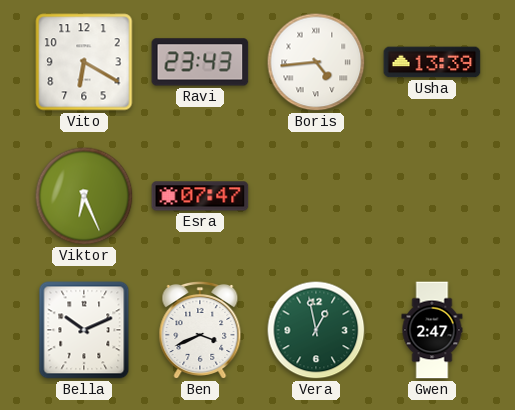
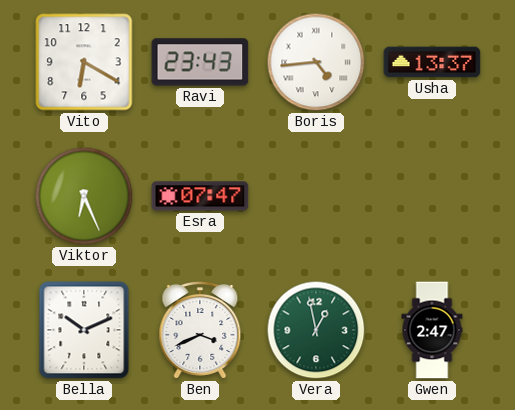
Usha: 13:39 -> 13:37
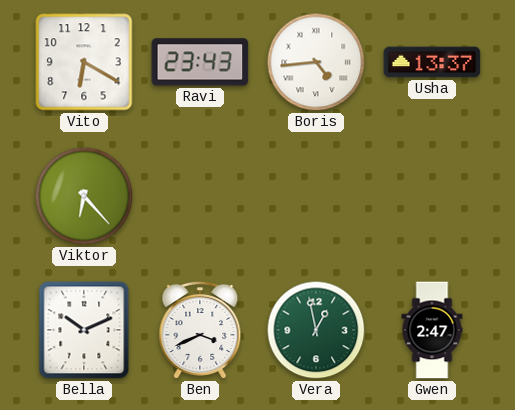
Viktor: 6:26 -> 6:23
Esra: 07:47 -> none
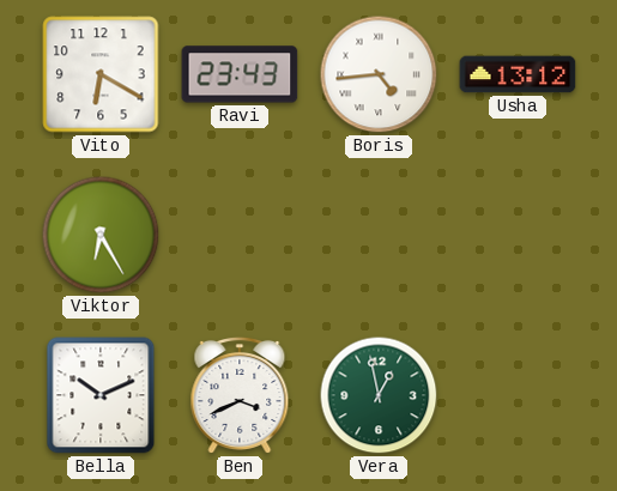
Usha: 13:37 -> 13:12
Viktor: 6:23 -> 6:25
Gwen: 2:47 -> none
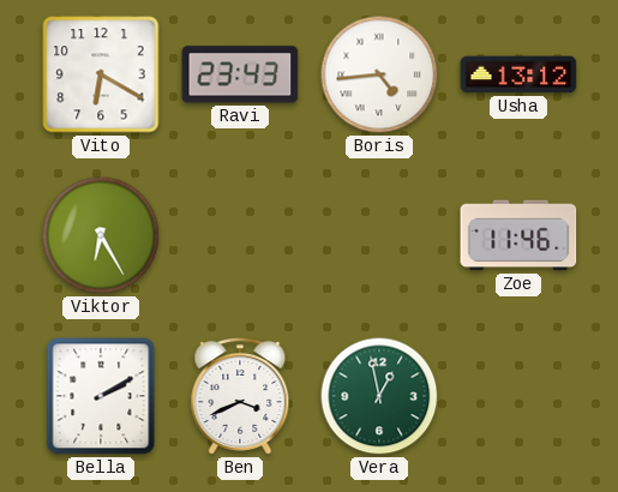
Zoe: none -> 11:46
Bella: 10:11 -> 2:10
